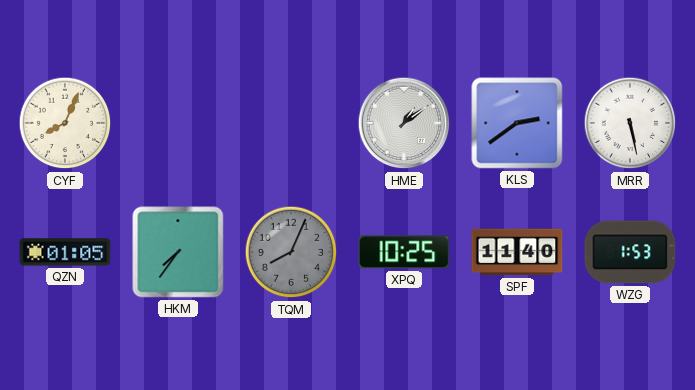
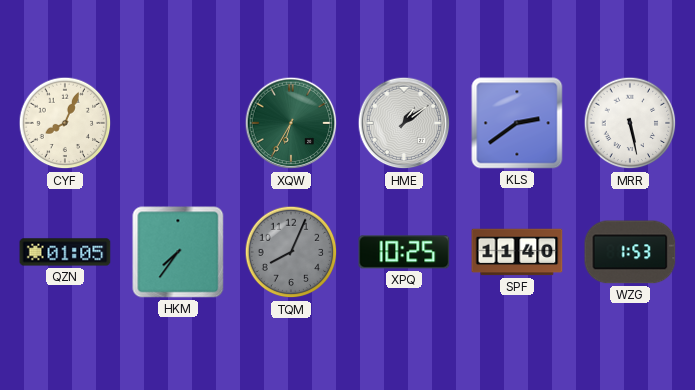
XQW: none -> 6:35
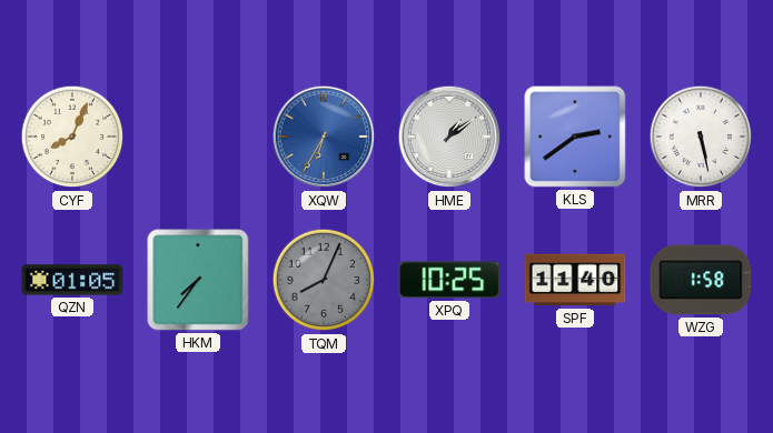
XQW dial: green -> blue
WZG: 1:53 -> 1:58
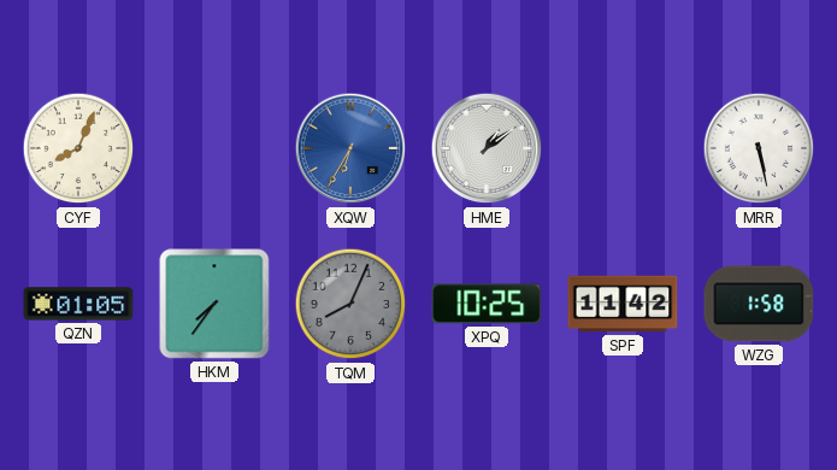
KLS: 2:39 -> none
SPF: 11:40 -> 11:42
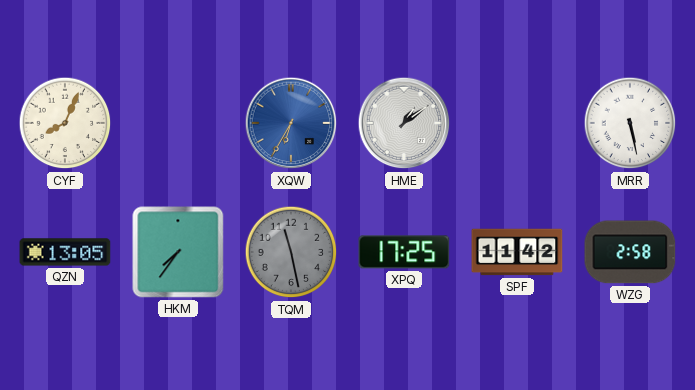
QZN: 01:05 -> 13:05
TQM: 8:04 -> 11:28
XPQ: 10:25 -> 17:25
WZG: 1:58 -> 2:58
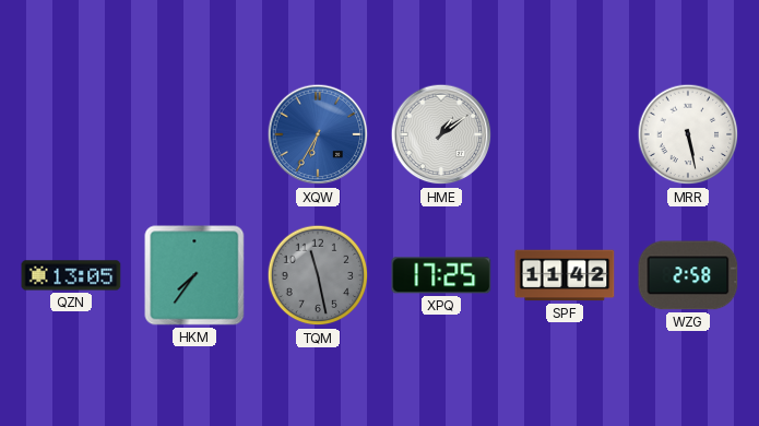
CYF: 8:04 -> none
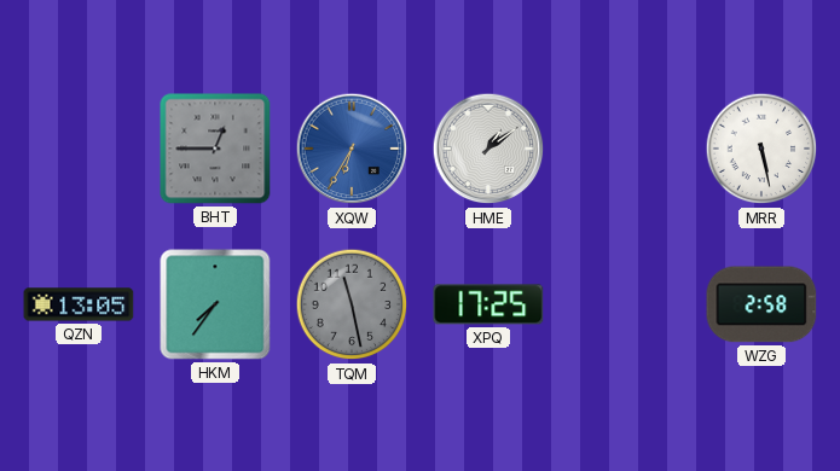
BHT: none -> 12:45
SPF: 11:42 -> none
